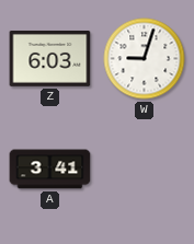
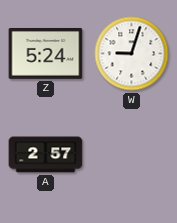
Z: 6:03 -> 5:24
A: 3:41 -> 2:57
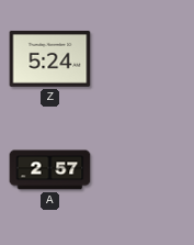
W: 9:03 -> none
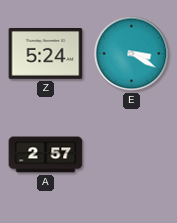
E: none -> 3:20
